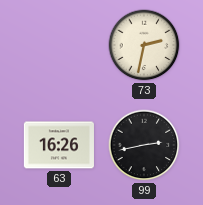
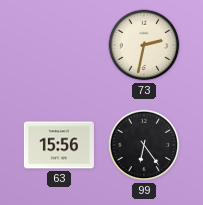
63: 16:26 -> 15:56
99: 2:43 -> 6:24
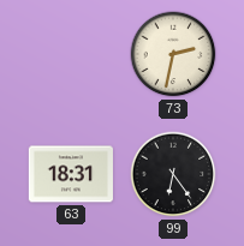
63: 15:56 -> 18:31
